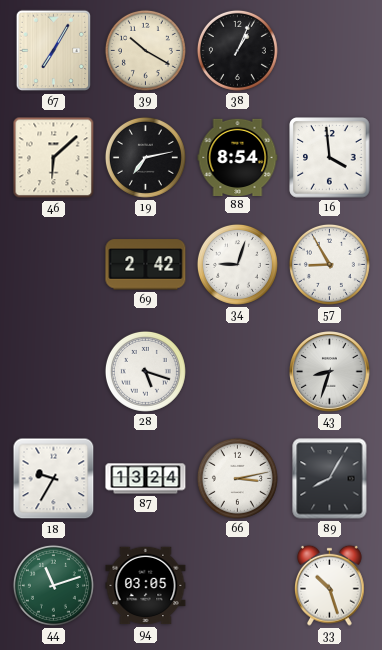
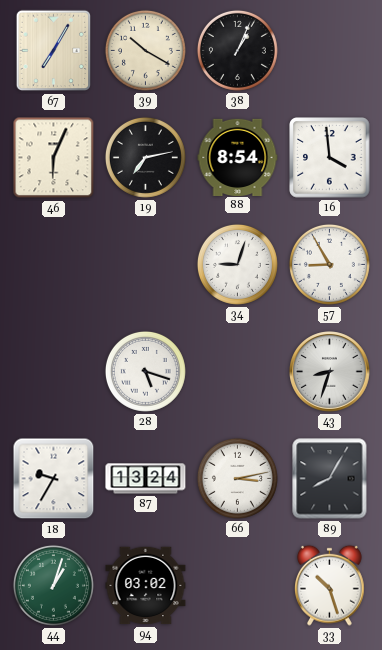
46: 6:08 -> 6:04
69: 2:42 -> none
44: 11:12 -> 1:03
94: 03:05 -> 03:02
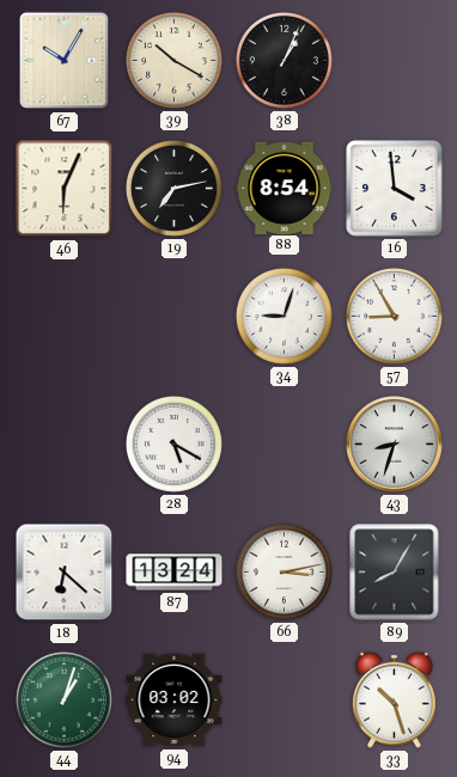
67: 7:05 -> 10:05
28: 5:18 -> 5:20
18: 9:35 -> 6:22
